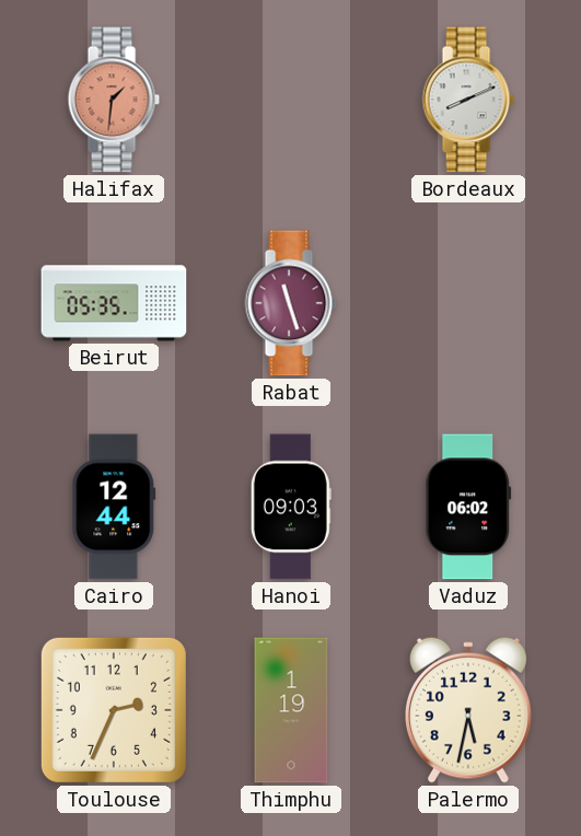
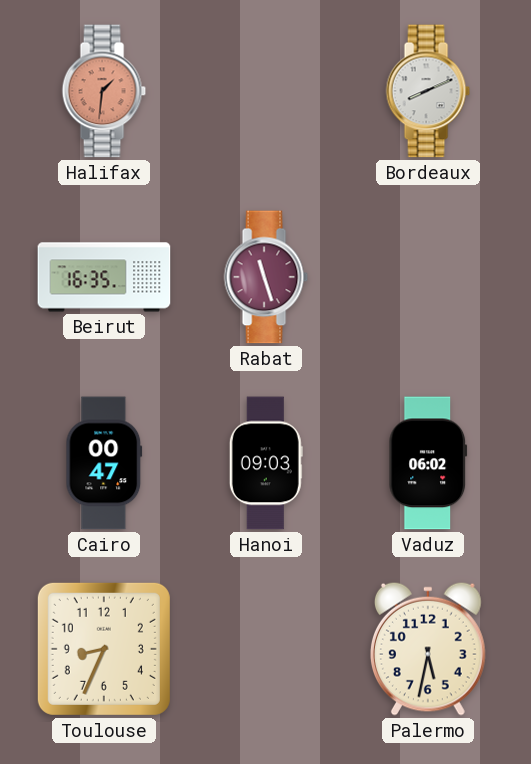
Beirut: 05:35 -> 16:35
Cairo: 12:44 -> 00:47
Toulouse: 2:34 -> 8:34
Thimphu: 1:19 -> none
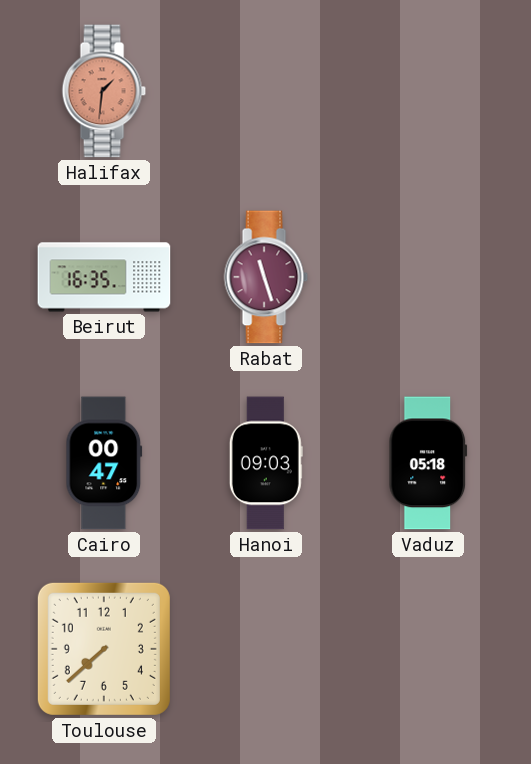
Bordeaux: 8:11 -> none
Vaduz: 06:02 -> 05:18
Toulouse: 8:34 -> 7:38
Palermo: 5:32 -> none
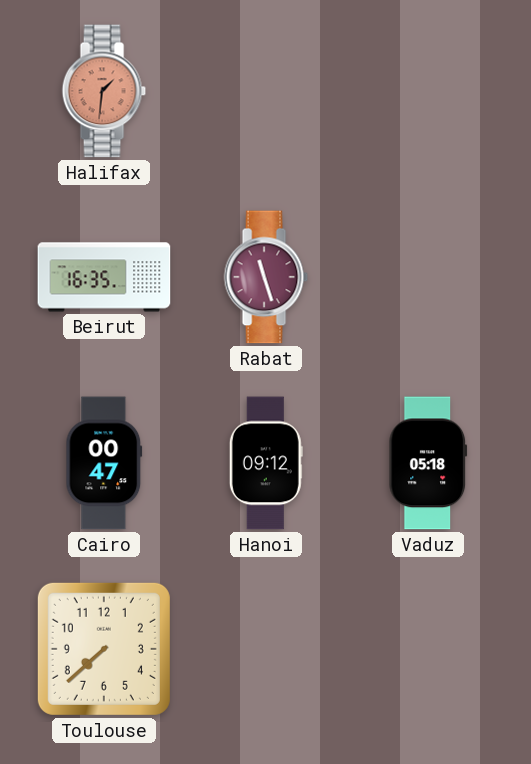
Hanoi: 09:03 -> 09:12
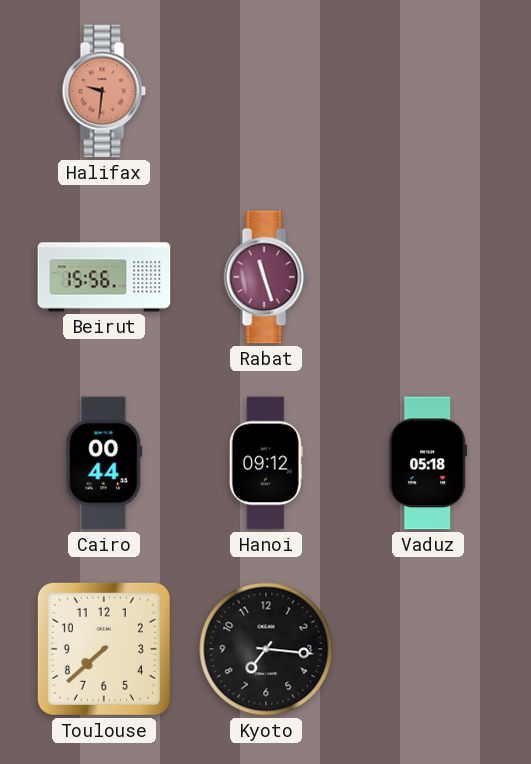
Halifax: 1:31 -> 9:31
Beirut: 16:35 -> 15:56
Cairo: 00:47 -> 00:44
Kyoto: none -> 7:16
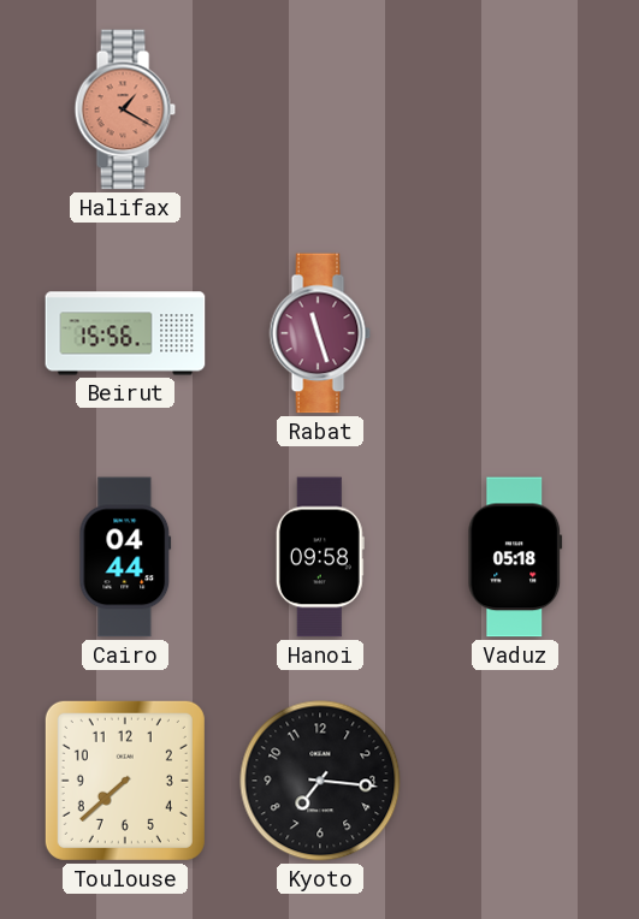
Halifax: 9:31 -> 1:20
Cairo: 00:44 -> 04:44
Hanoi: 09:12 -> 09:58
